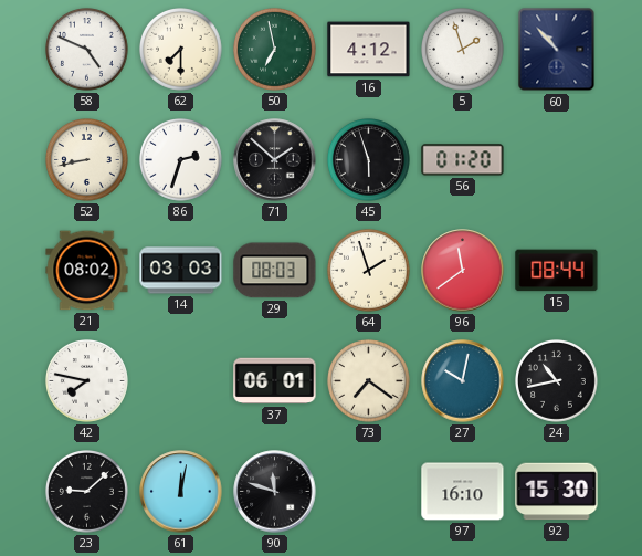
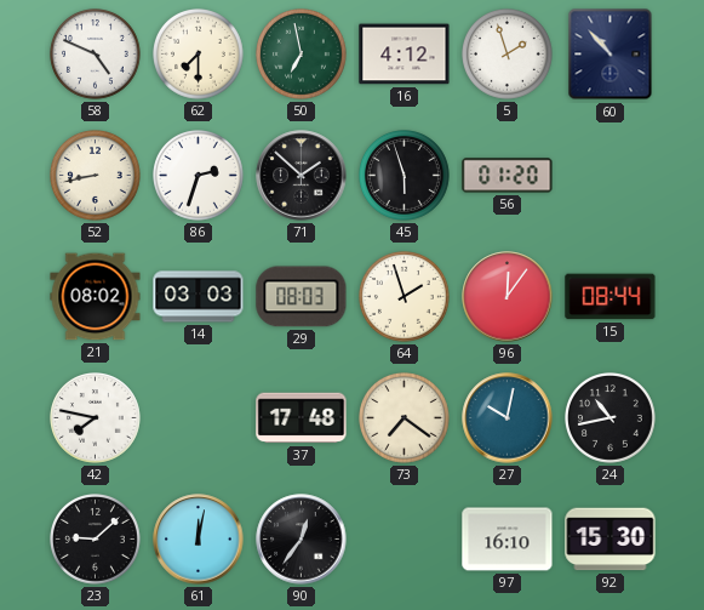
96: 11:39 -> 12:06
37: 06:01 -> 17:48
90: 11:48 -> 12:36
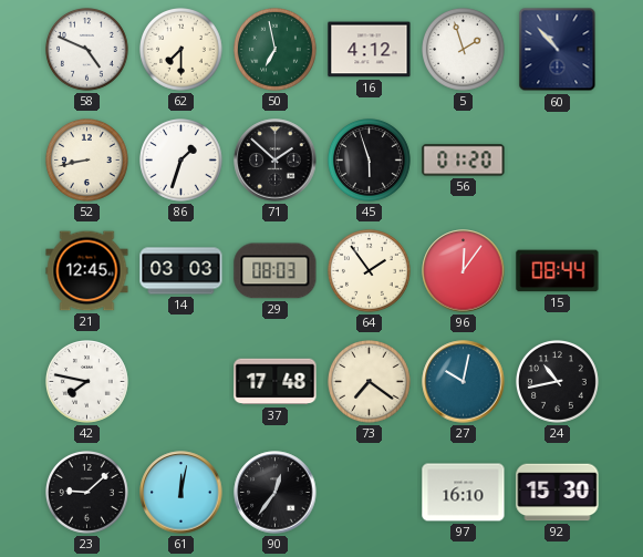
86: 2:33 -> 1:33
21: 08:02 -> 12:45
64: 1:57 -> 1:54
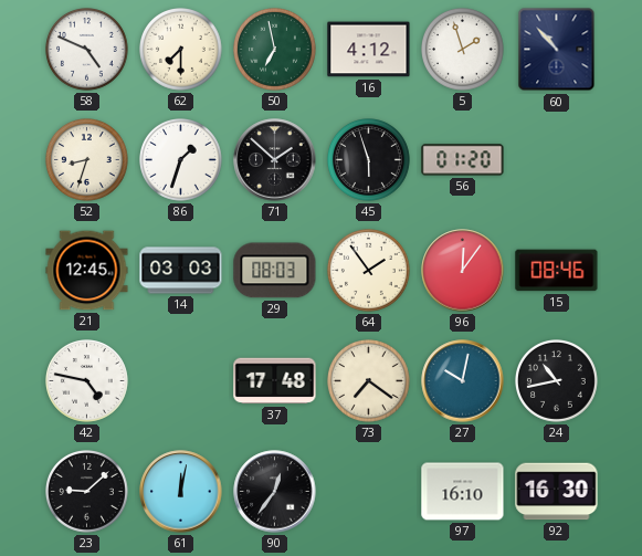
52: 8:43 -> 8:33
15: 08:44 -> 08:46
42: 7:47 -> 4:47
92: 15:30 -> 16:30
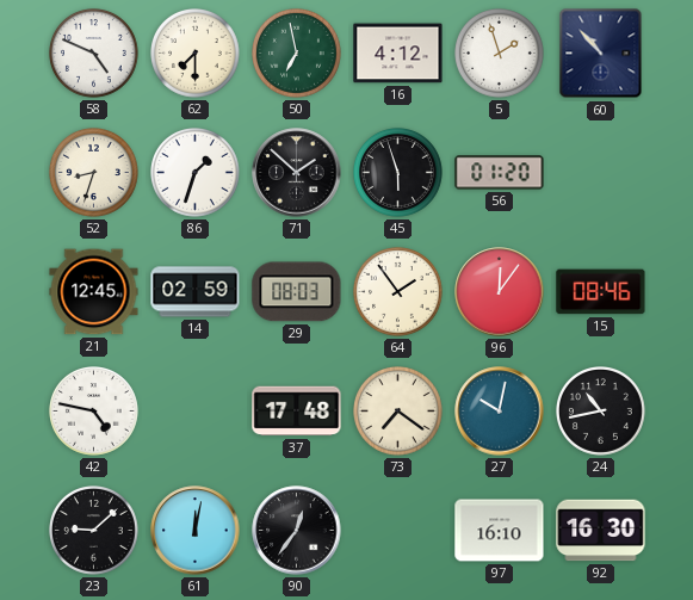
14: 03:03 -> 02:59
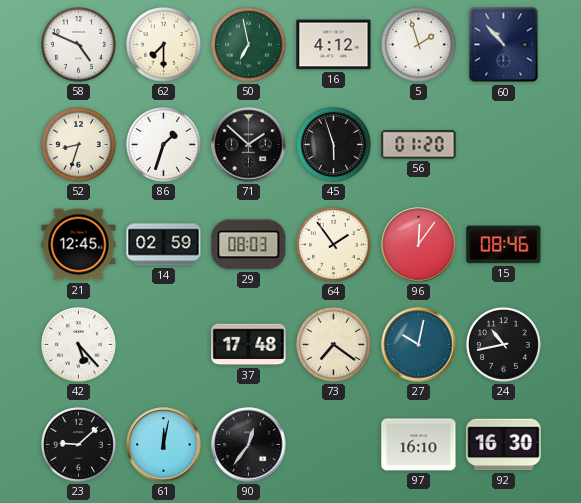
42: 4:47 -> 5:23
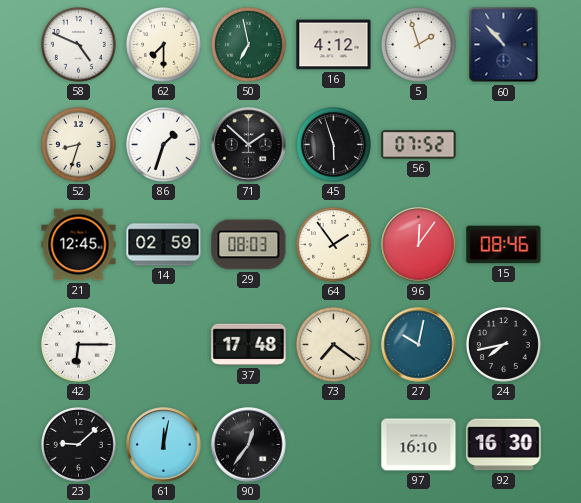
56: 01:20 -> 07:52
42: 5:23 -> 6:15
24: 10:43 -> 7:43
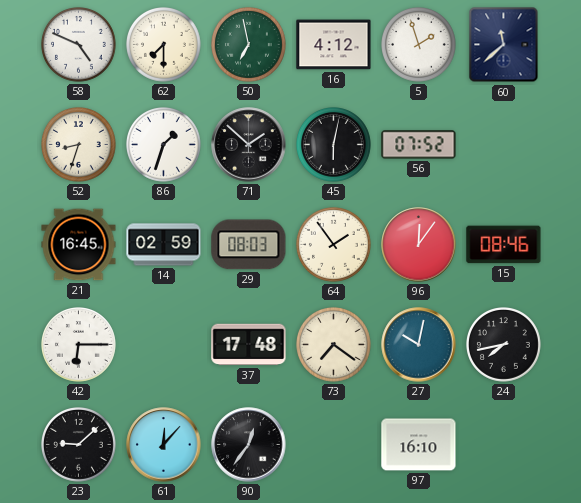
60: 10:53 -> 11:38
45: 5:57 -> 6:02
21: 12:45 -> 16:45
61: 12:02 -> 12:07
92: 16:30 -> none
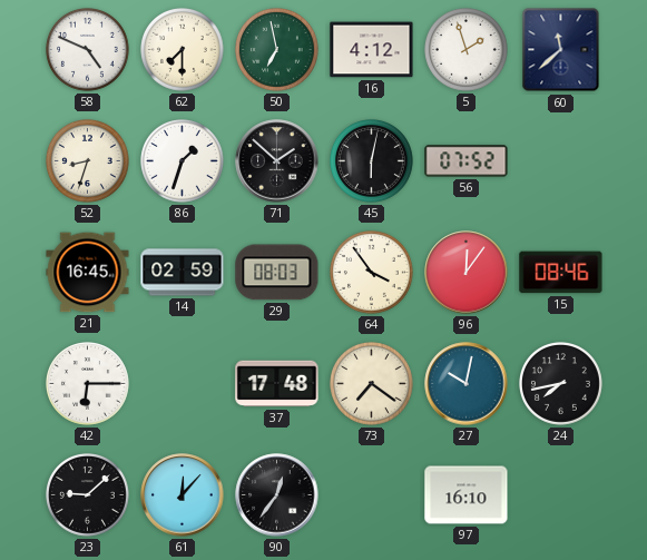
64: 1:54 -> 3:54
